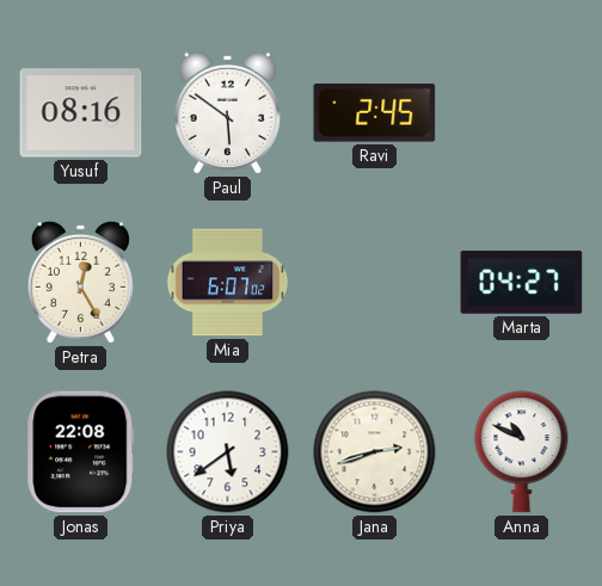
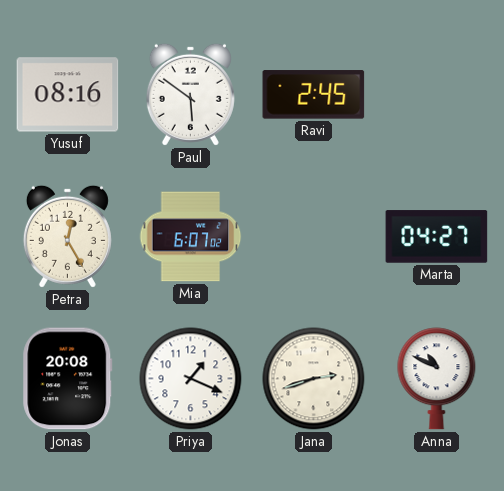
Jonas: 22:08 -> 20:08
Priya: 5:39 -> 1:19
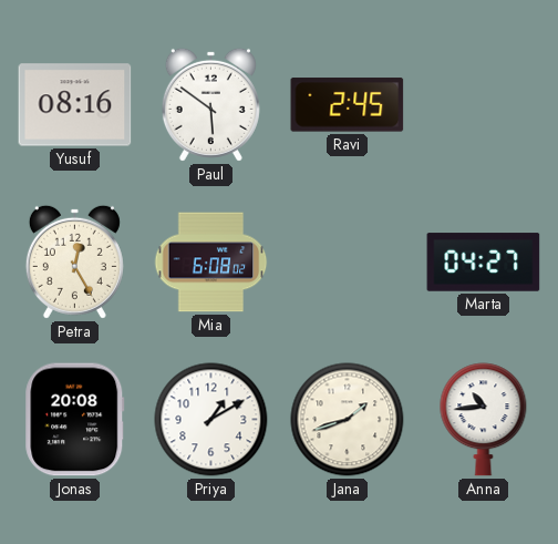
Mia: 6:07 -> 6:08
Priya: 1:19 -> 1:10
Jana: 2:42 -> 1:42
Anna: 10:49 -> 10:44
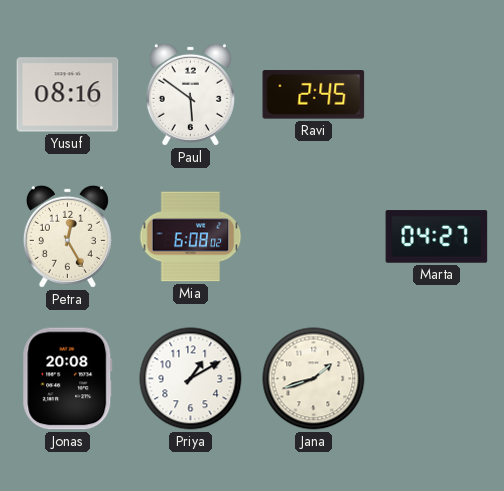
Anna: 10:44 -> none
